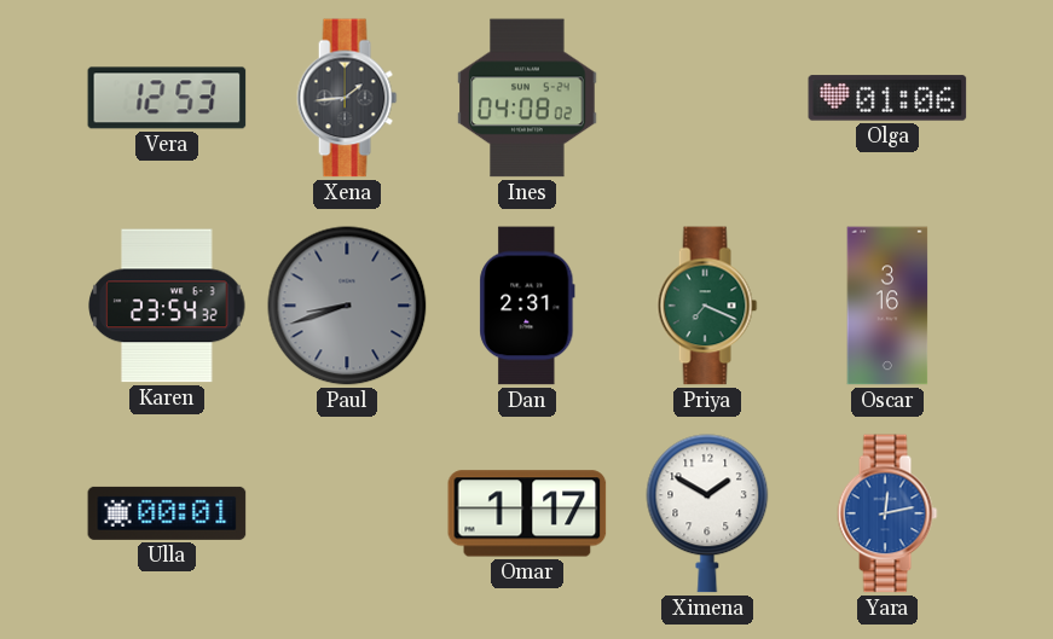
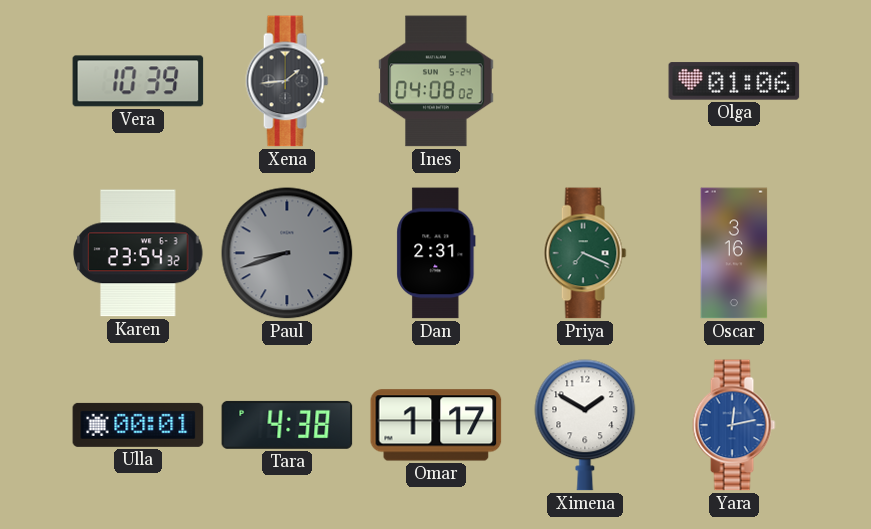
Vera: 12:53 -> 10:39
Tara: none -> 4:38
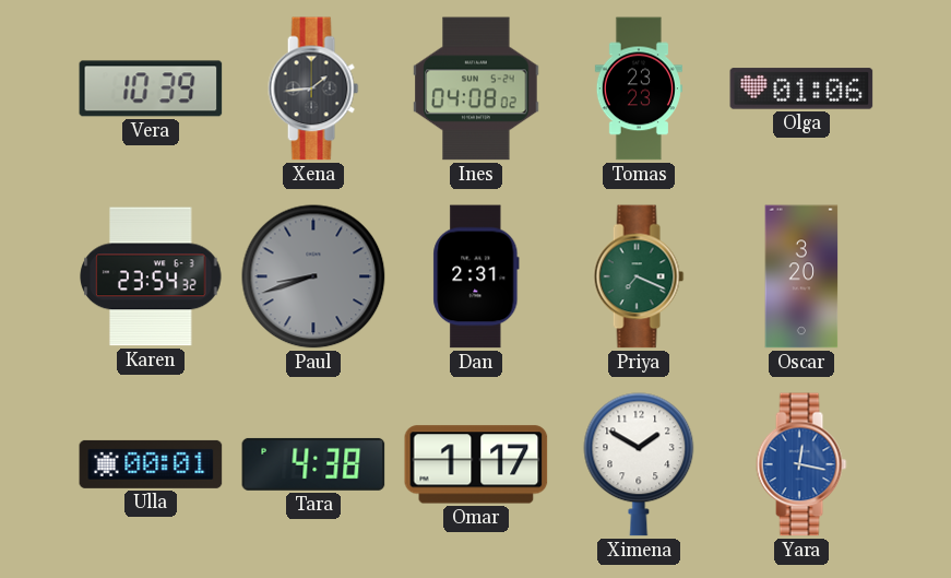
Tomas: none -> 23:23
Oscar: 3:16 -> 3:20
Yara: 12:13 -> 12:17
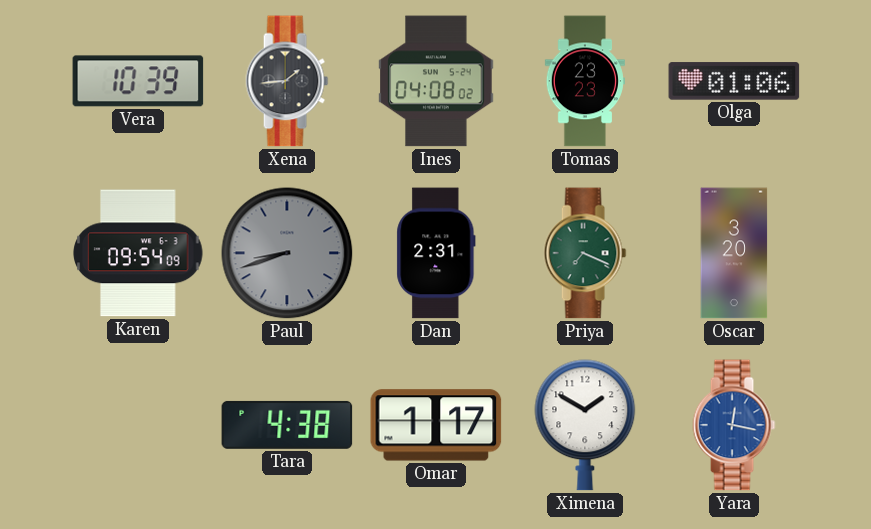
Karen: 23:54 -> 09:54
Ulla: 00:01 -> none
